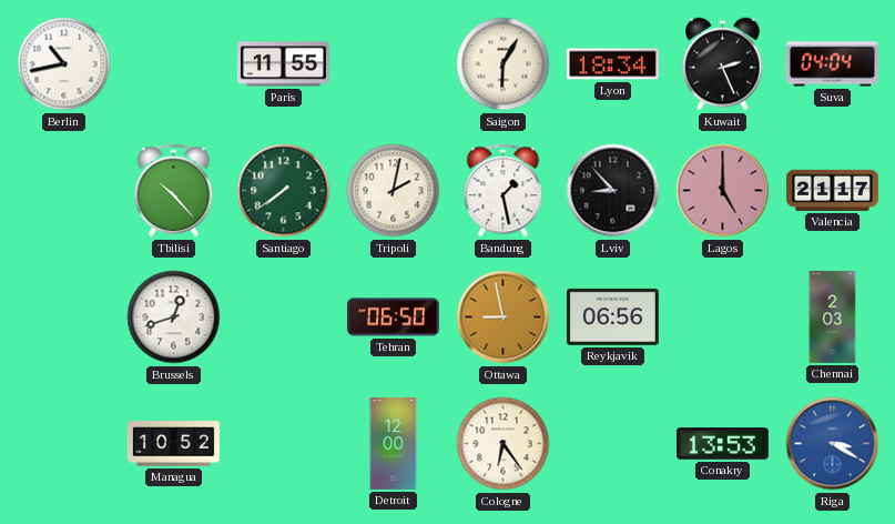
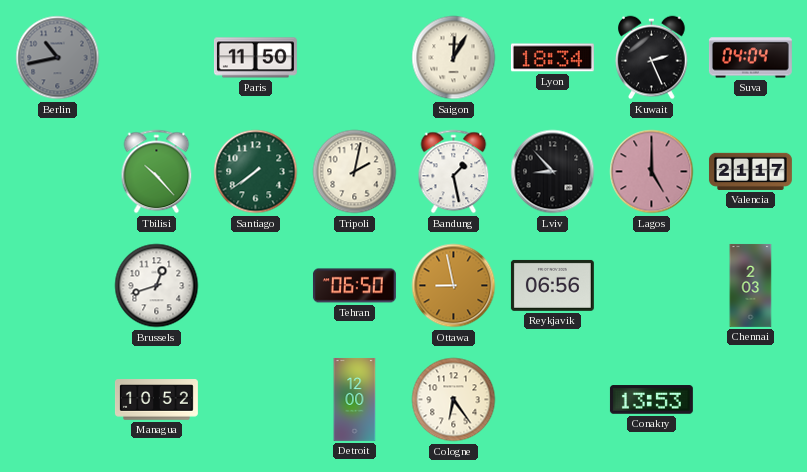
Berlin dial: white -> grey
Paris: 11:55 -> 11:50
Saigon: 6:05 -> 12:05
Riga: 3:20 -> none
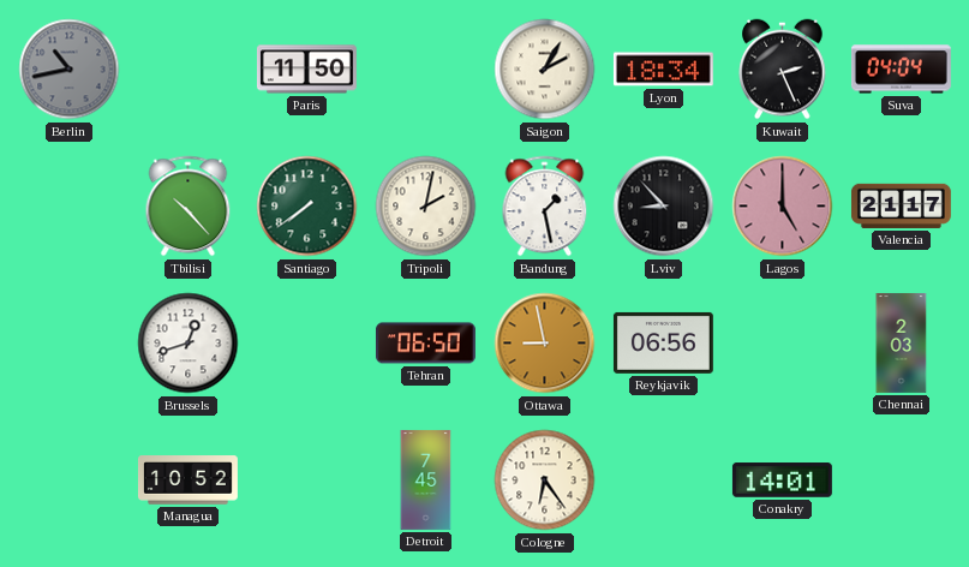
Saigon: 12:05 -> 2:05
Detroit: 12:00 -> 7:45
Conakry: 13:53 -> 14:01
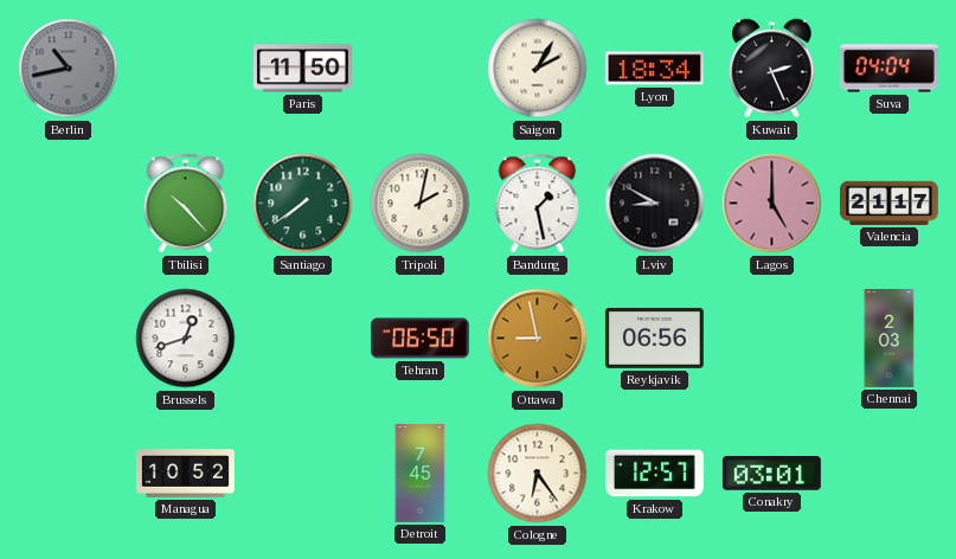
Lviv: 8:53 -> 8:50
Krakow: none -> 12:57
Conakry: 14:01 -> 03:01
